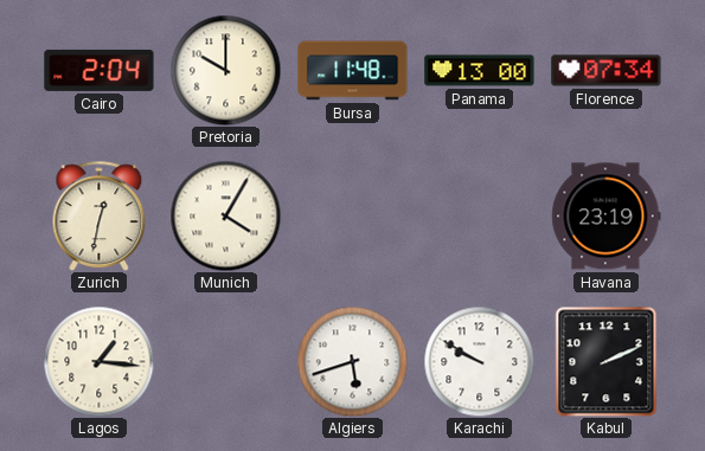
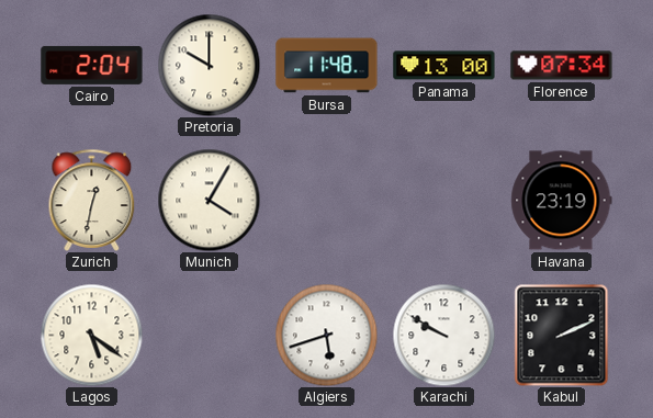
Lagos: 1:16 -> 5:21
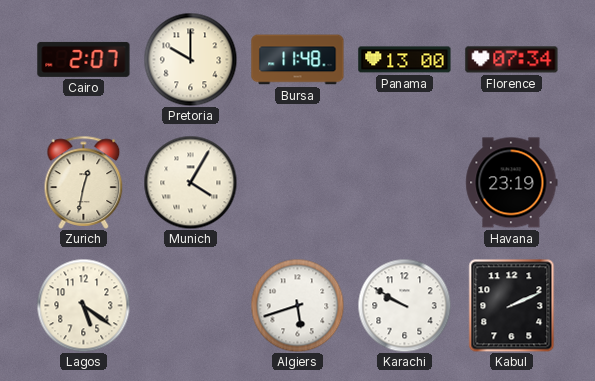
Cairo: 2:04 -> 2:07
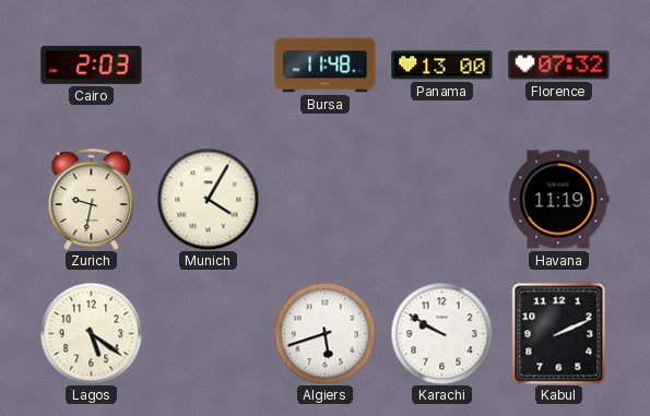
Cairo: 2:07 -> 2:03
Pretoria: 10:00 -> none
Florence: 07:34 -> 07:32
Zurich: 12:32 -> 9:32
Havana: 23:19 -> 11:19
